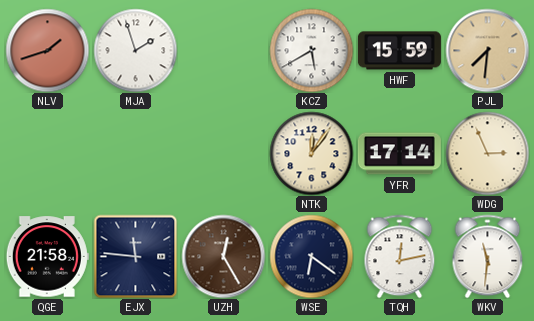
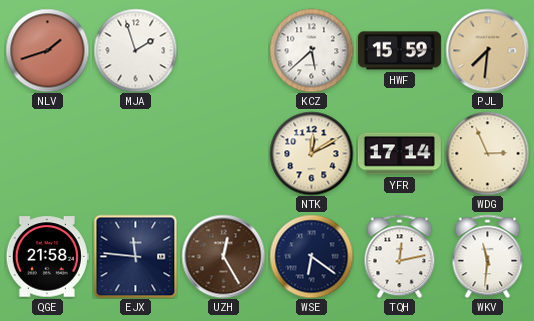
KCZ: 5:40 -> 5:38
NTK: 12:06 -> 12:10
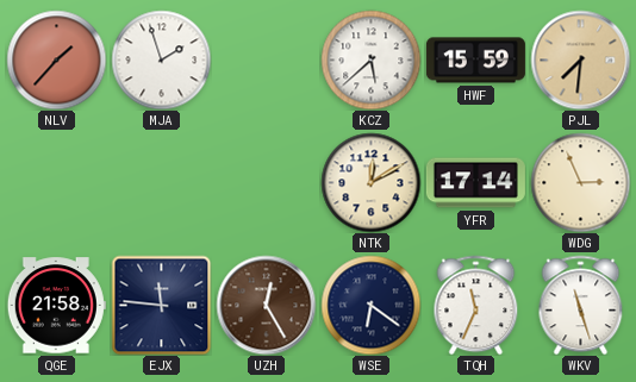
NLV: 1:42 -> 1:37
TQH: 12:13 -> 11:34
WKV: 11:31 -> 11:27
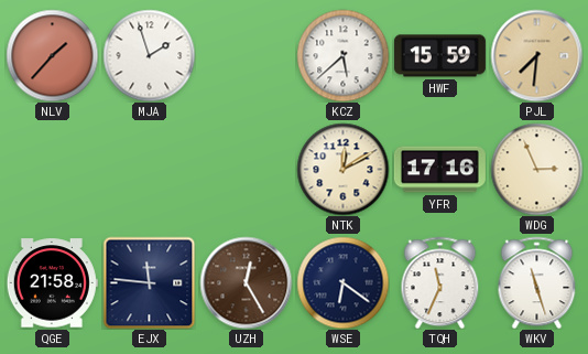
YFR: 17:14 -> 17:16
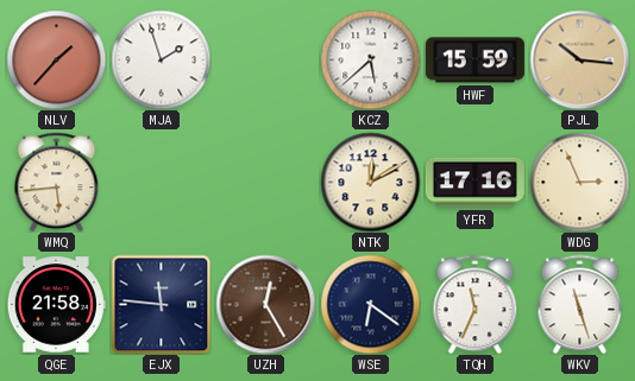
PJL: 7:31 -> 10:16
WMQ: none -> 5:44
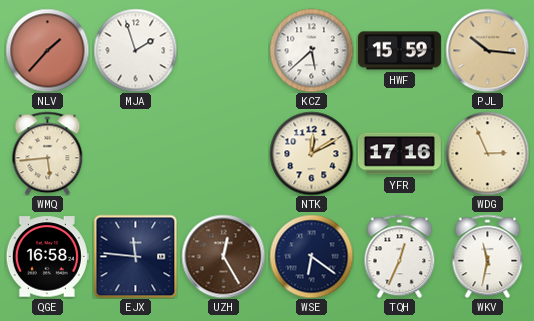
QGE: 21:58 -> 16:58
TQH: 11:34 -> 12:34
WKV: 11:27 -> 11:32
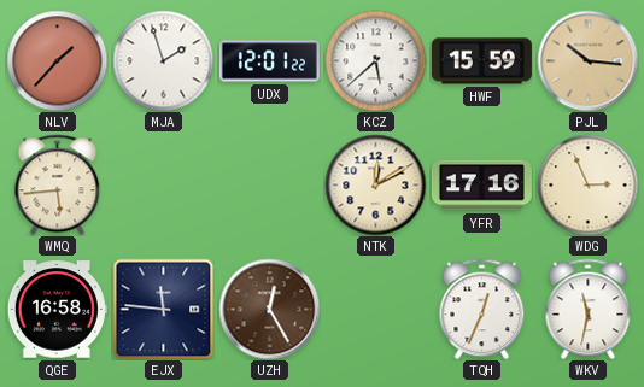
UDX: none -> 12:01
WSE: 6:21 -> none
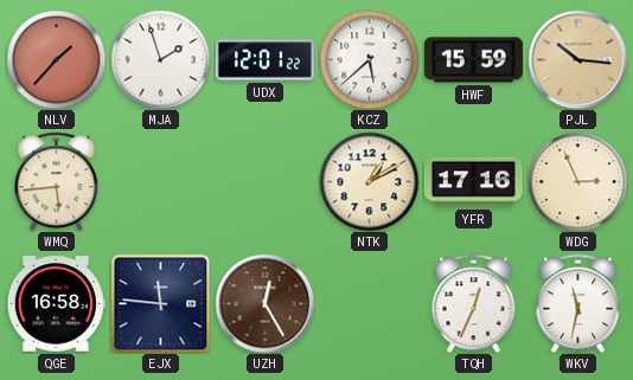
NTK: 12:10 -> 1:10
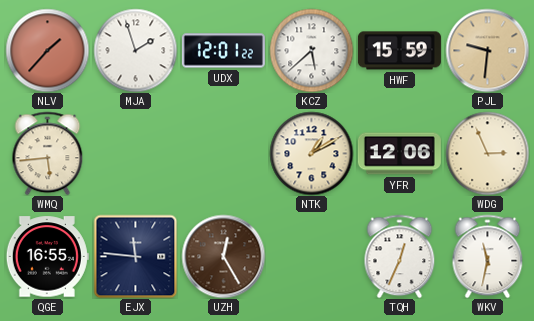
PJL: 10:16 -> 9:31
YFR: 17:16 -> 12:06
QGE: 16:58 -> 16:55
